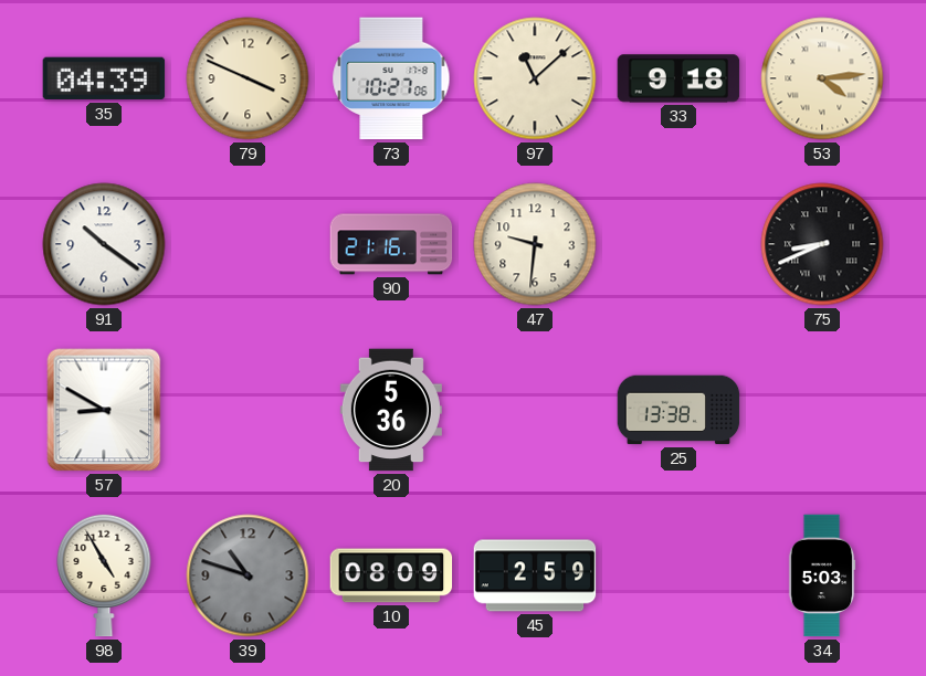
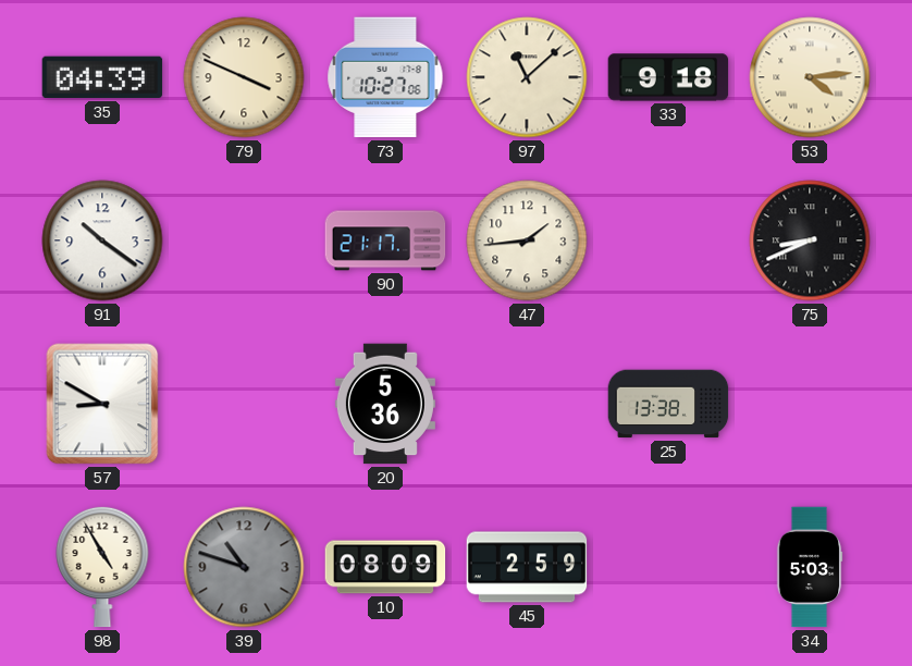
90: 21:16 -> 21:17
47: 9:31 -> 1:44
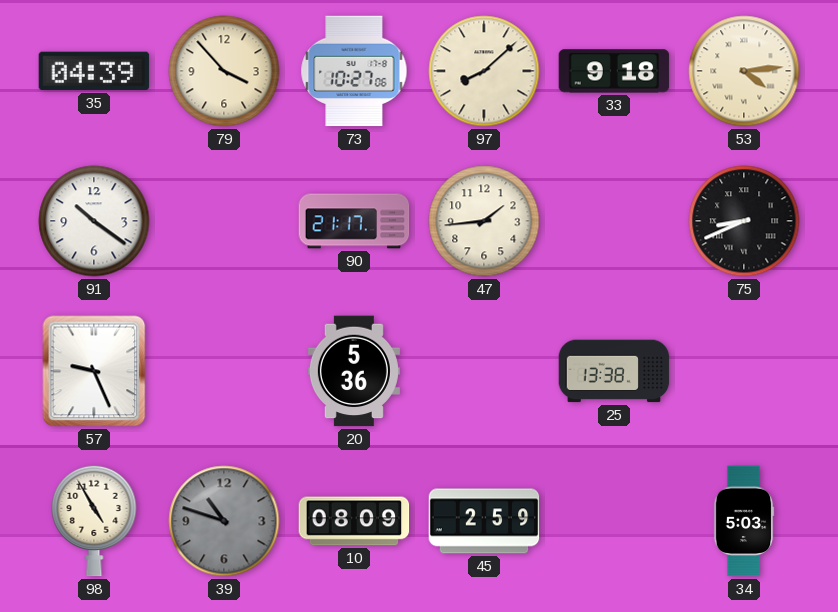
79: 3:49 -> 3:53
97: 11:08 -> 8:08
57: 8:50 -> 9:26
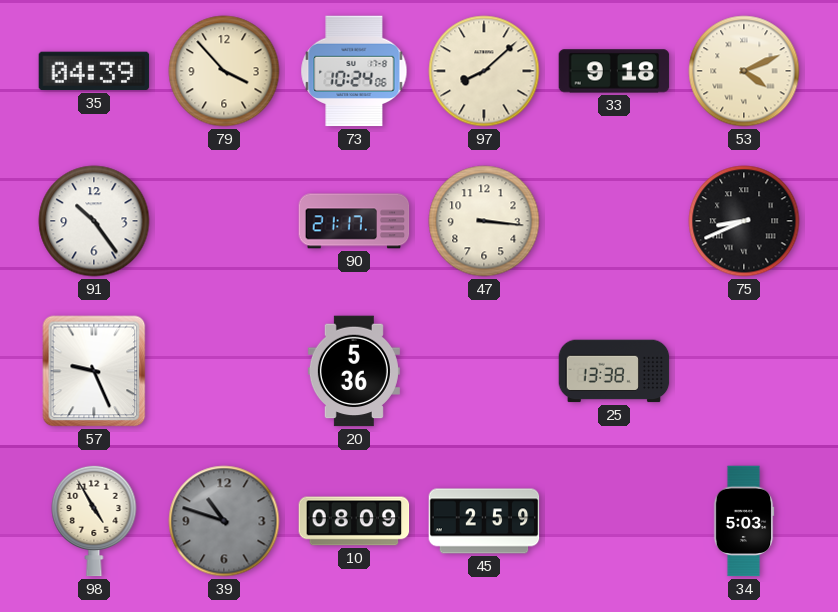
73: 10:27 -> 10:24
53: 4:14 -> 4:11
91: 10:21 -> 10:24
47: 1:44 -> 3:16
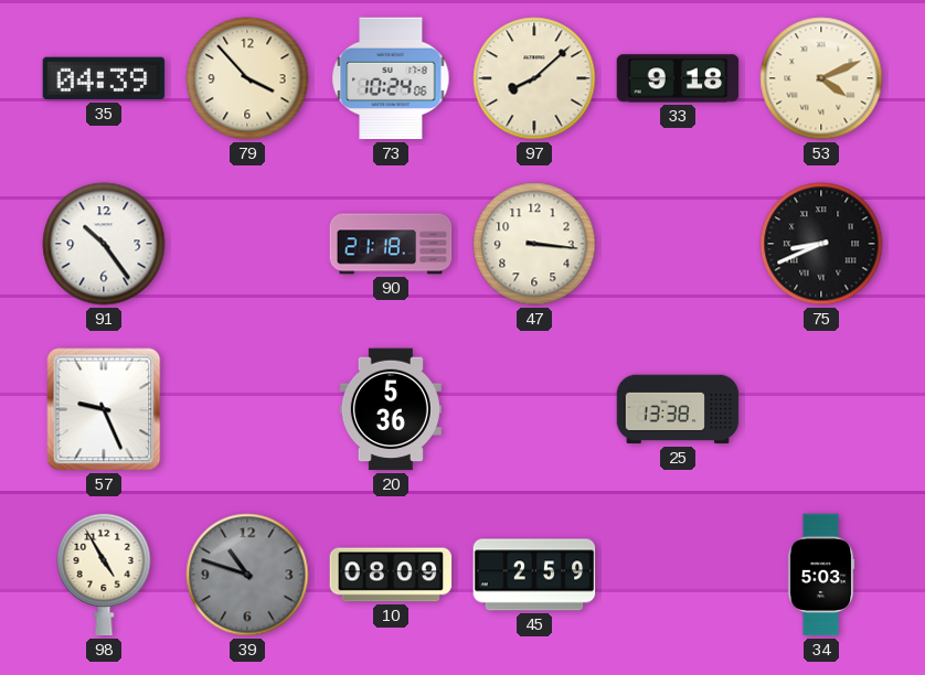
90: 21:17 -> 21:18
